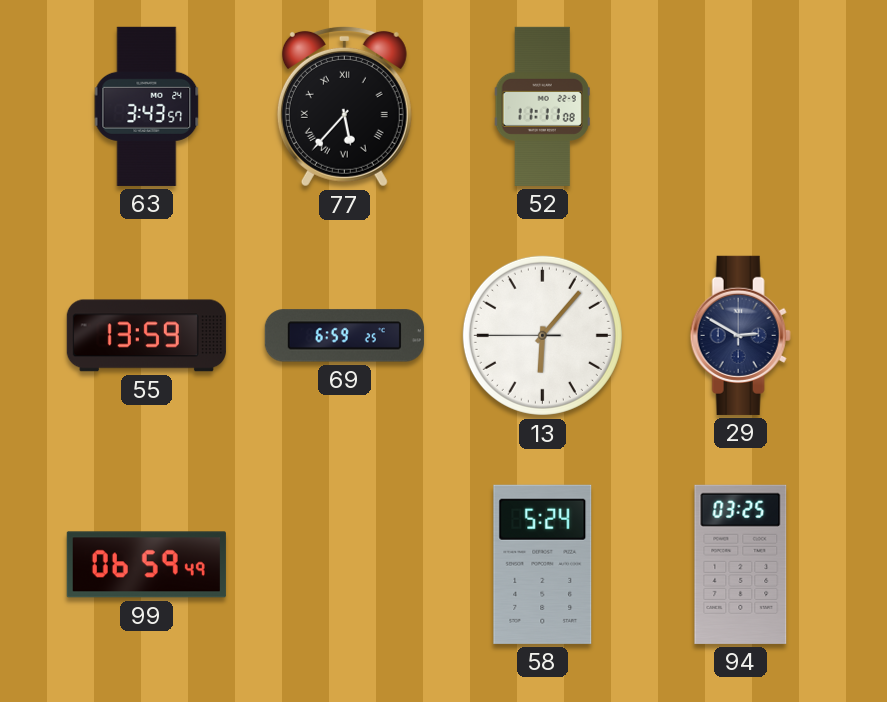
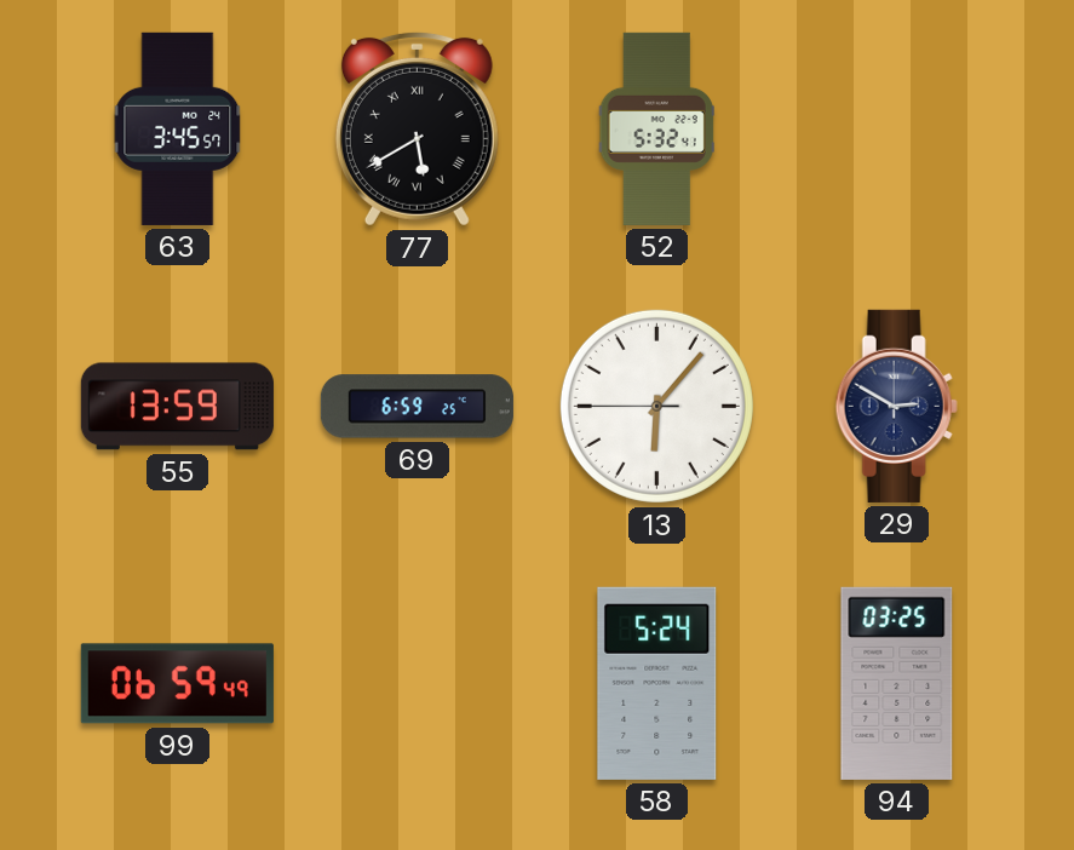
63: 3:43 -> 3:45
77: 5:37 -> 5:40
52: 11:11 -> 5:32
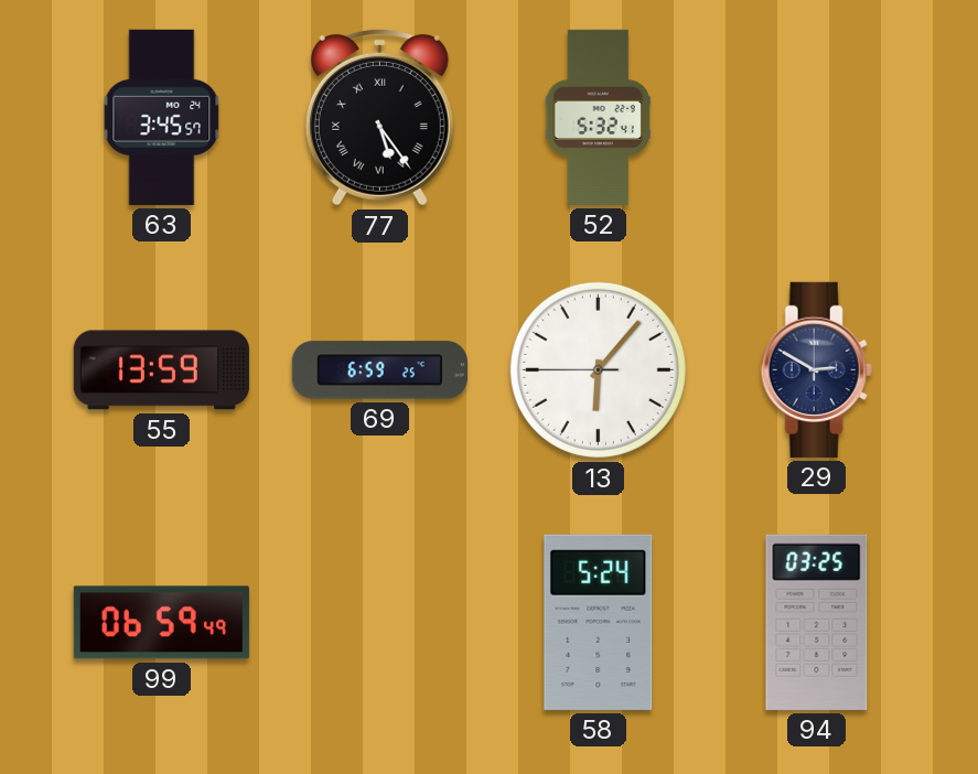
77: 5:40 -> 5:24
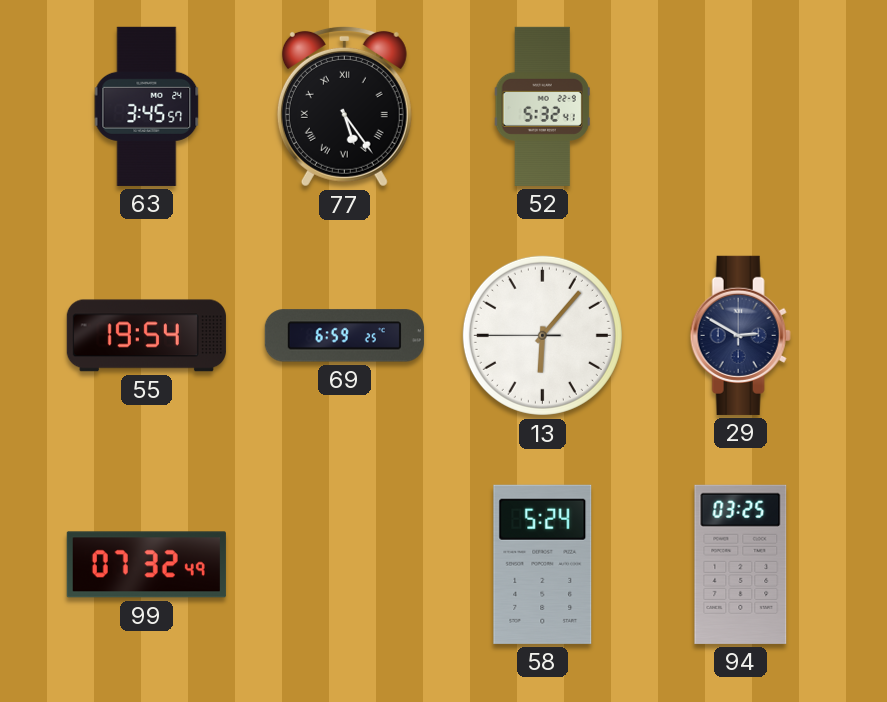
55: 13:59 -> 19:54
99: 06:59 -> 07:32
